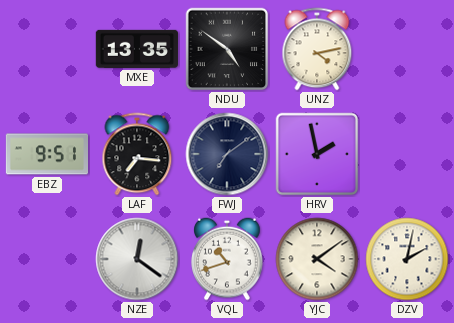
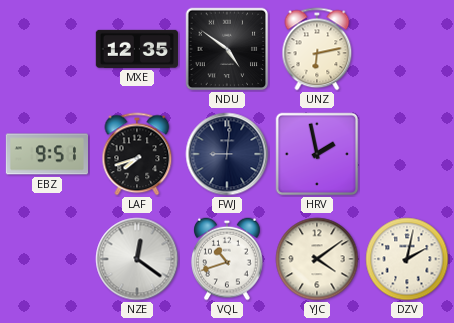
MXE: 13:35 -> 12:35
UNZ: 4:13 -> 6:13
LAF: 7:16 -> 7:42
FWJ: 7:09 -> 9:01
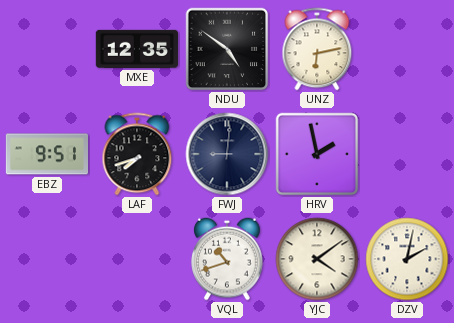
NZE: 12:21 -> none
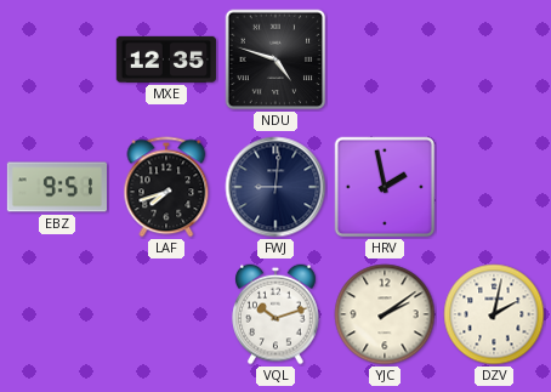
NDU: 4:51 -> 4:48
UNZ: 6:13 -> none
VQL: 10:42 -> 10:12
YJC: 4:09 -> 2:09
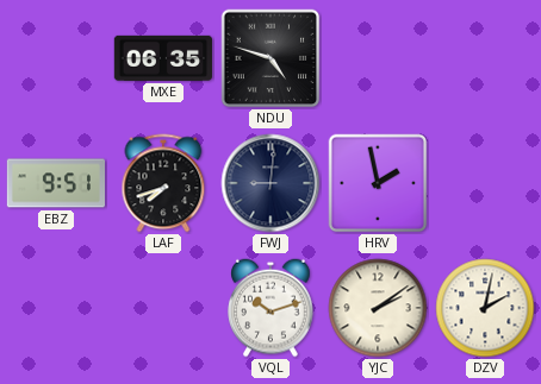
MXE: 12:35 -> 06:35
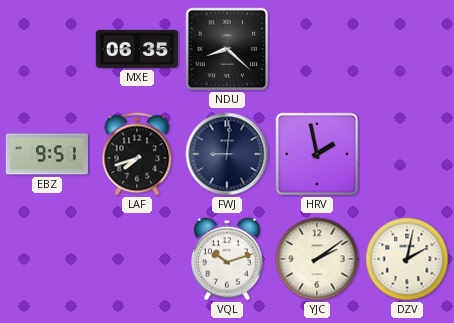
NDU: 4:48 -> 8:22
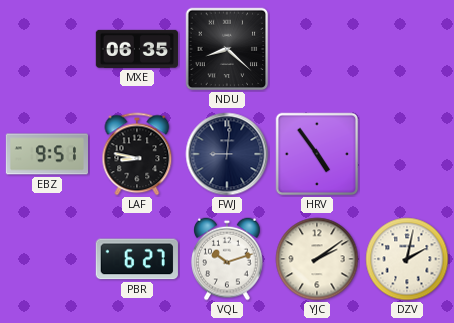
LAF: 7:42 -> 8:47
HRV: 1:58 -> 4:54
PBR: none -> 6:27
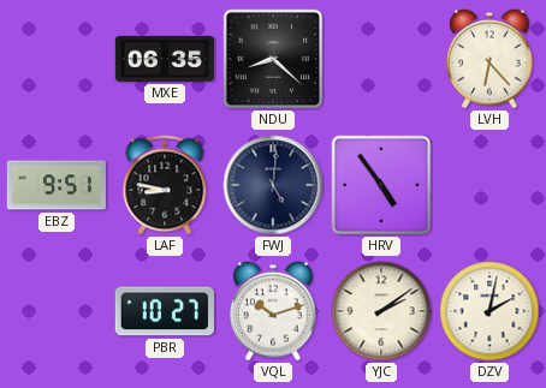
LVH: none -> 6:23
FWJ: 9:01 -> 5:01
PBR: 6:27 -> 10:27
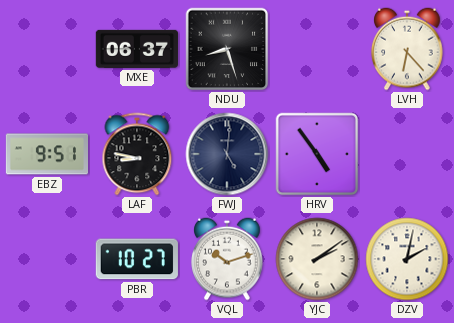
MXE: 06:35 -> 06:37
NDU: 8:22 -> 8:27
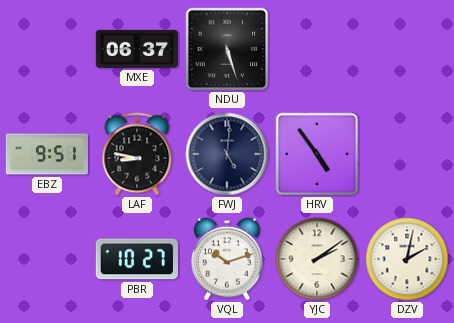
NDU: 8:27 -> 5:27
LVH: 6:23 -> none
